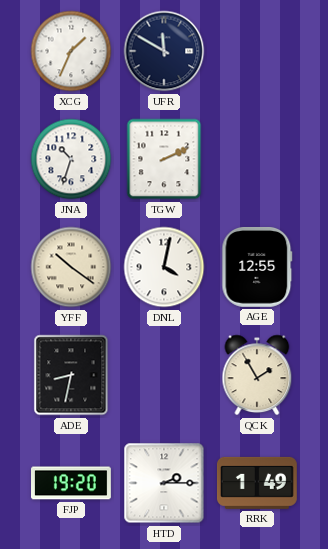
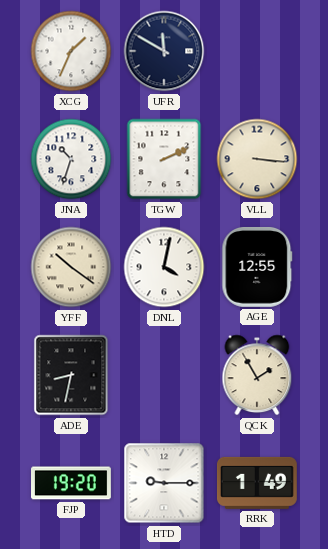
VLL: none -> 3:16
HTD: 2:15 -> 9:15
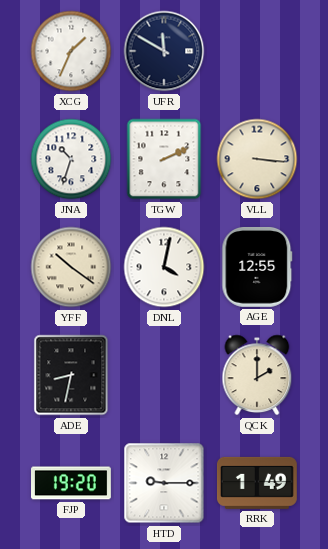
QCK: 1:55 -> 2:00
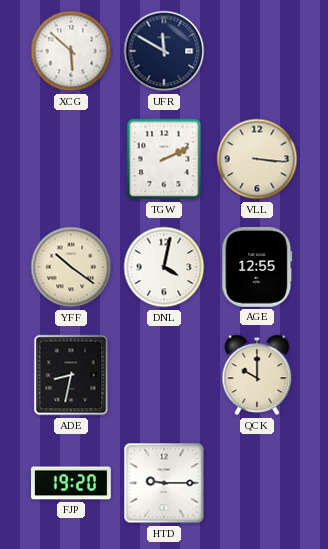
XCG: 1:34 -> 5:52
JNA: 10:33 -> none
QCK: 2:00 -> 10:00
RRK: 1:49 -> none
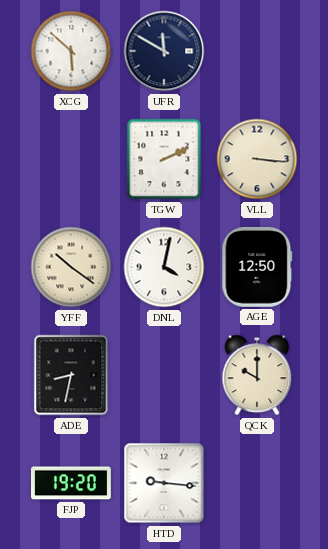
AGE: 12:55 -> 12:50
HTD: 9:15 -> 9:16
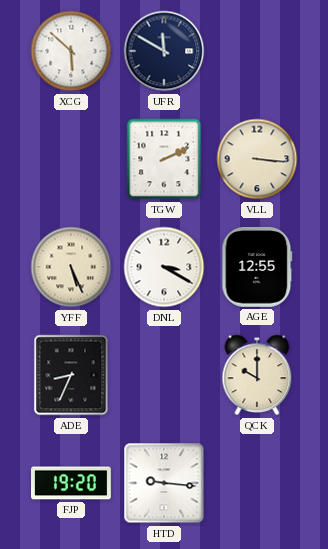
YFF: 10:21 -> 5:26
DNL: 4:02 -> 3:20
AGE: 12:50 -> 12:55
ADE: 8:32 -> 8:34
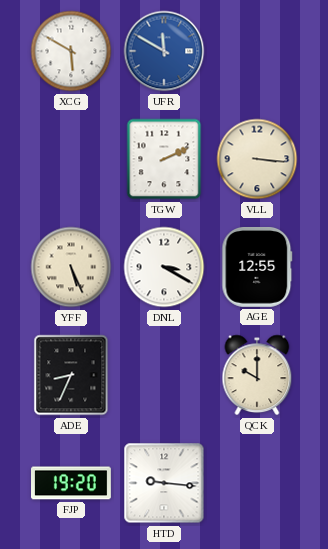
XCG: 5:52 -> 5:50
UFR dial: navy -> blue
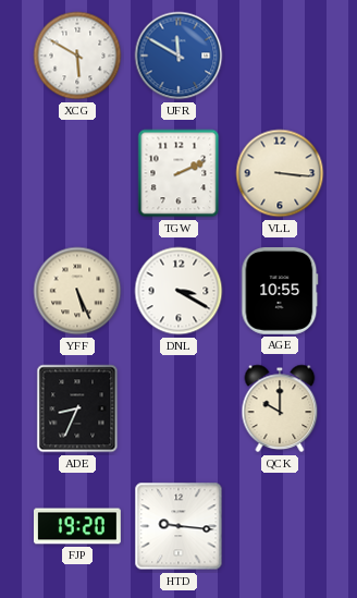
AGE: 12:55 -> 10:55
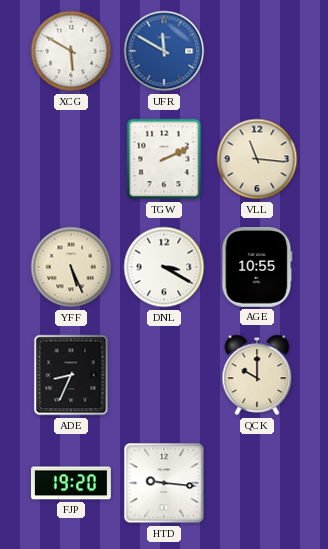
VLL: 3:16 -> 11:16
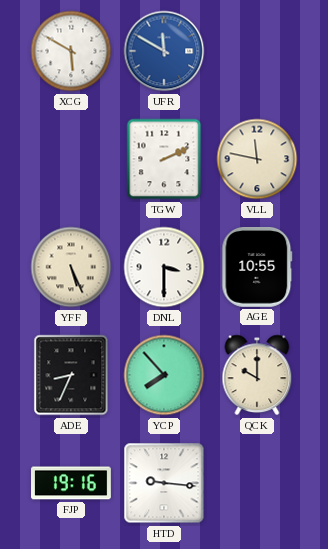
VLL: 11:16 -> 11:47
DNL: 3:20 -> 3:30
YCP: none -> 7:53
FJP: 19:20 -> 19:16
